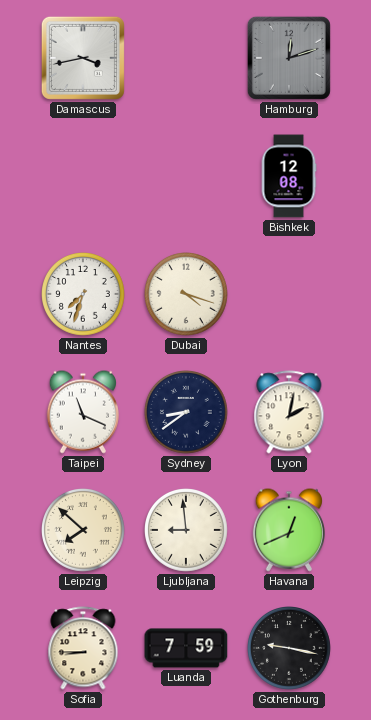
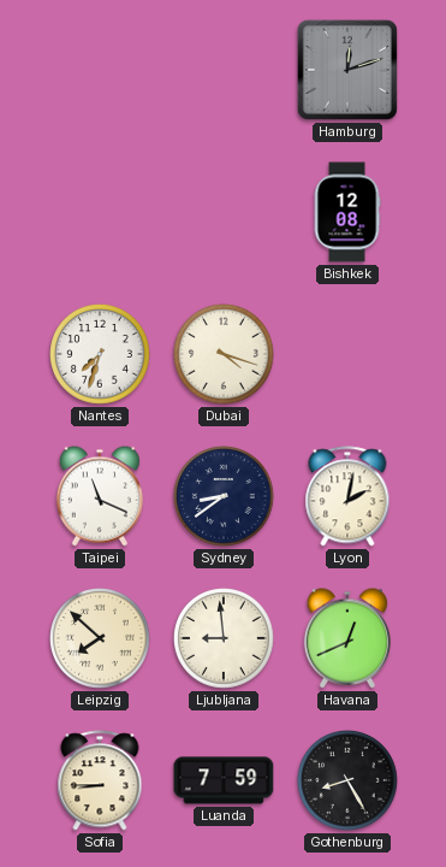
Damascus: 3:43 -> none
Gothenburg: 9:17 -> 8:25
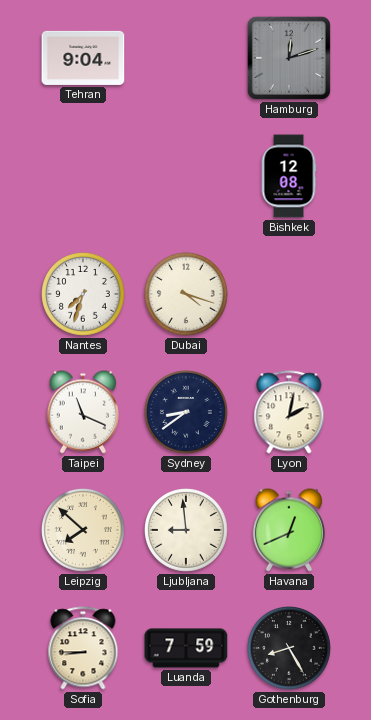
Tehran: none -> 9:04
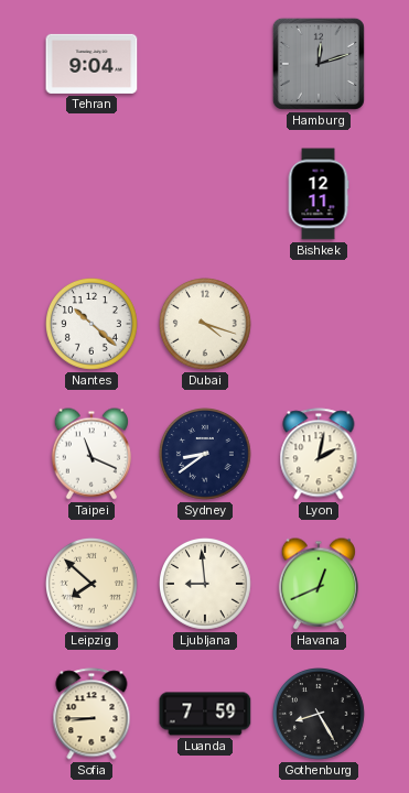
Bishkek: 12:08 -> 12:11
Nantes: 7:33 -> 10:22
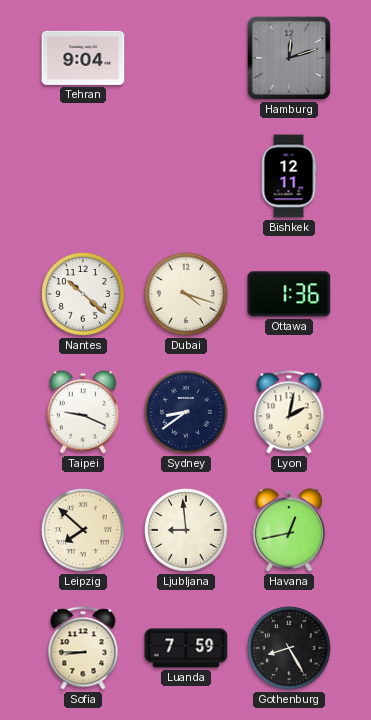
Ottawa: none -> 1:36
Taipei: 11:19 -> 9:19
Havana: 12:41 -> 12:43
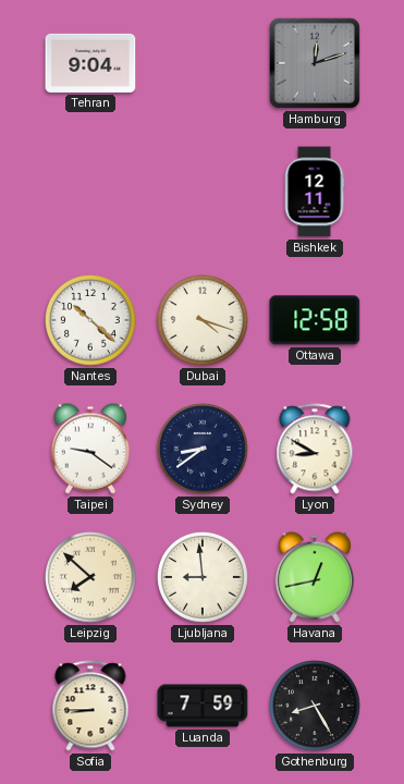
Ottawa: 1:36 -> 12:58
Taipei: 9:19 -> 9:21
Lyon: 2:02 -> 8:50
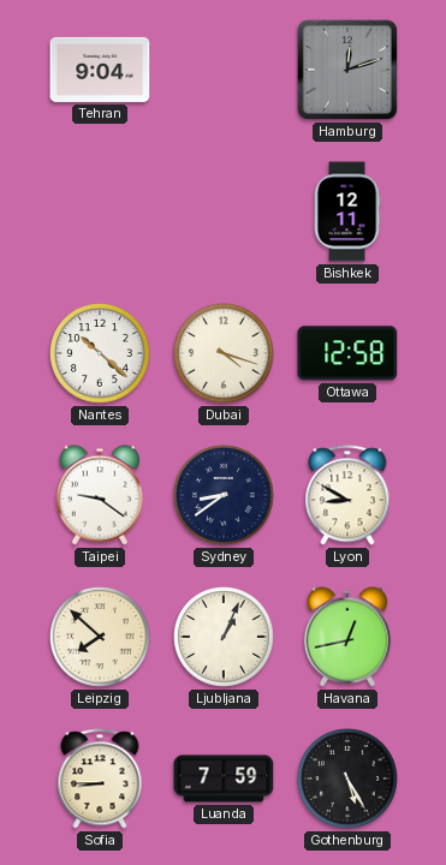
Ljubljana: 8:59 -> 1:04
Gothenburg: 8:25 -> 5:25
